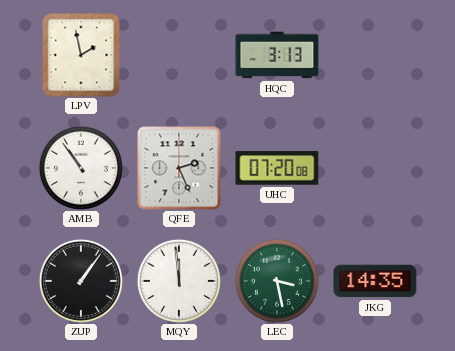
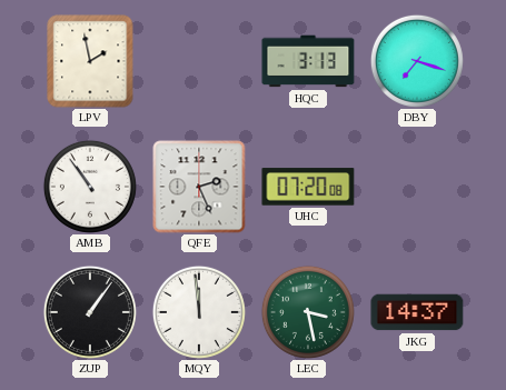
DBY: none -> 7:18
JKG: 14:35 -> 14:37
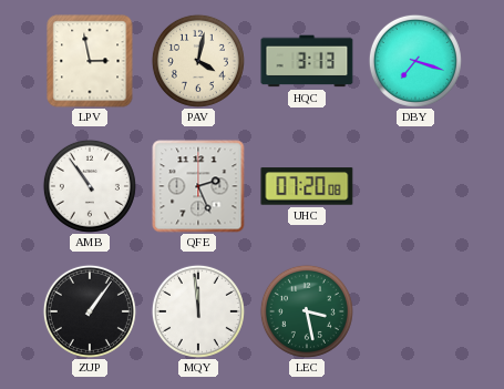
LPV: 1:58 -> 2:58
PAV: none -> 4:02
JKG: 14:37 -> none
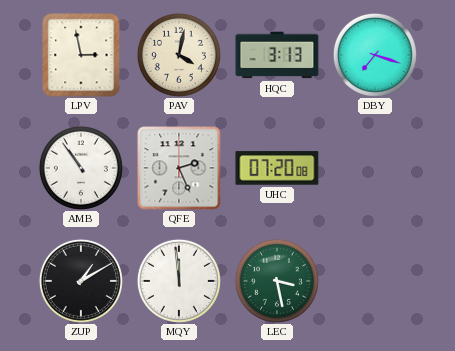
ZUP: 1:06 -> 1:10
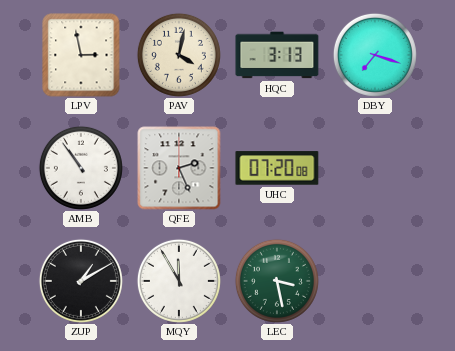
MQY: 11:59 -> 11:55
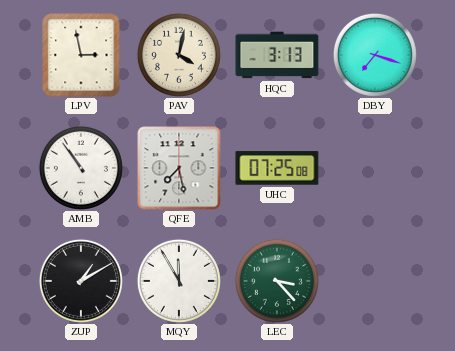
QFE: 2:26 -> 7:28
UHC: 07:20 -> 07:25
LEC: 3:28 -> 3:23
